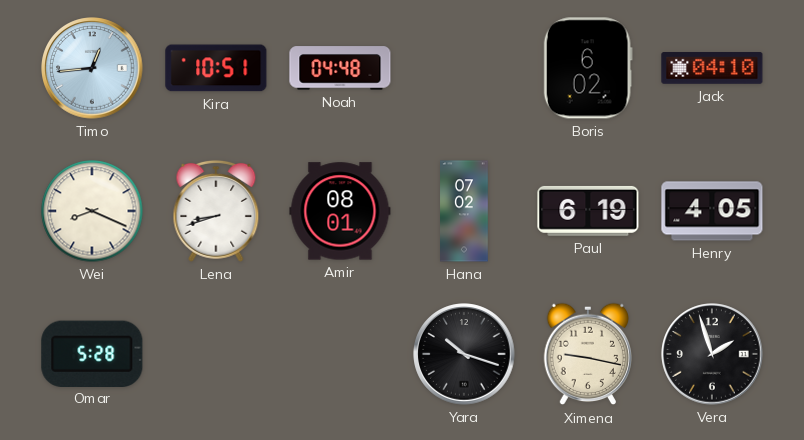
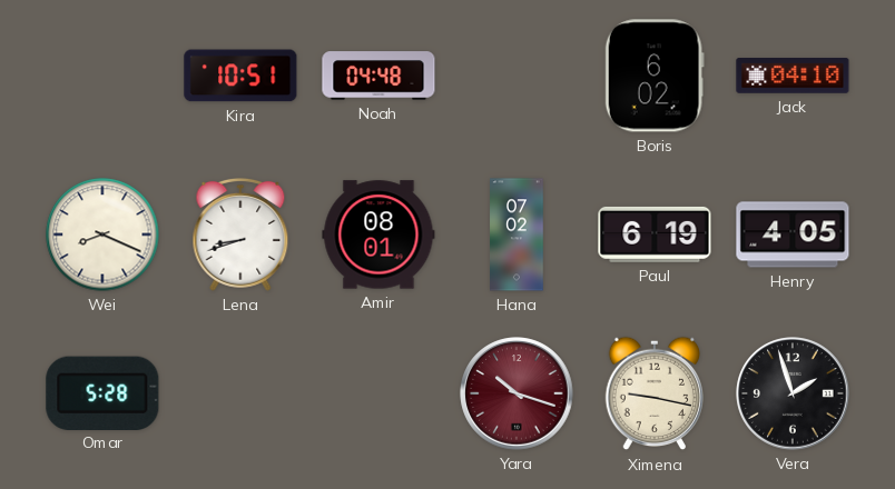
Timo: 12:44 -> none
Yara dial: black -> burgundy
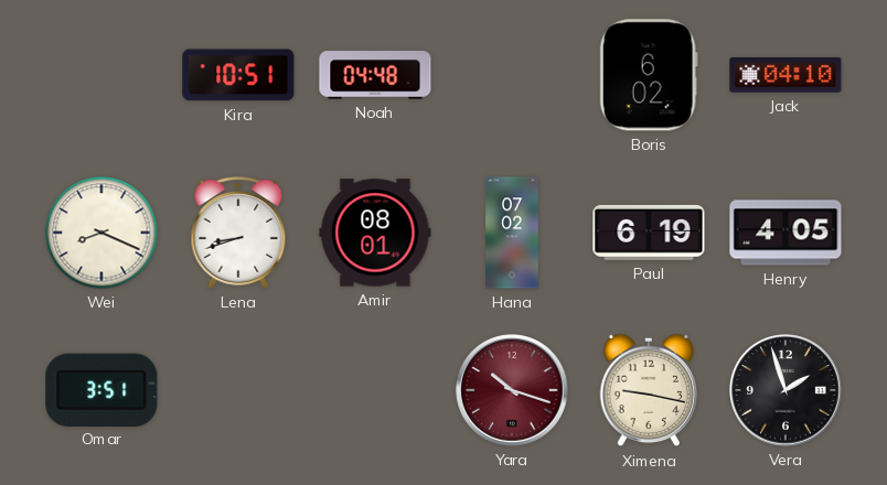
Omar: 5:28 -> 3:51
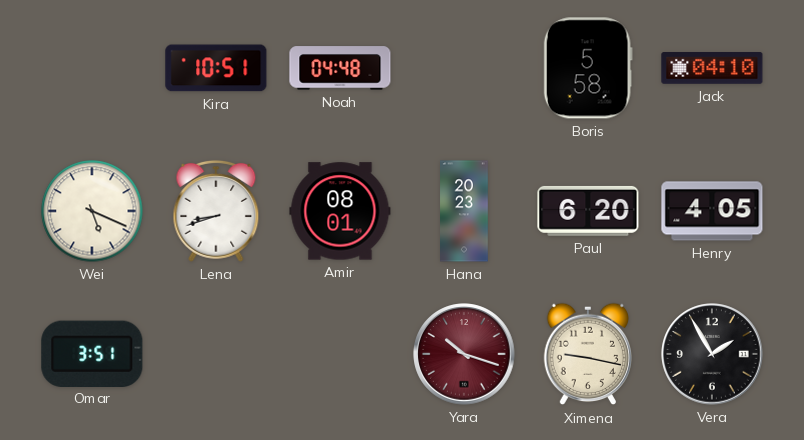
Boris: 6:02 -> 5:58
Wei: 8:19 -> 5:19
Hana: 07:02 -> 20:23
Paul: 6:19 -> 6:20
Vera: 1:57 -> 1:55
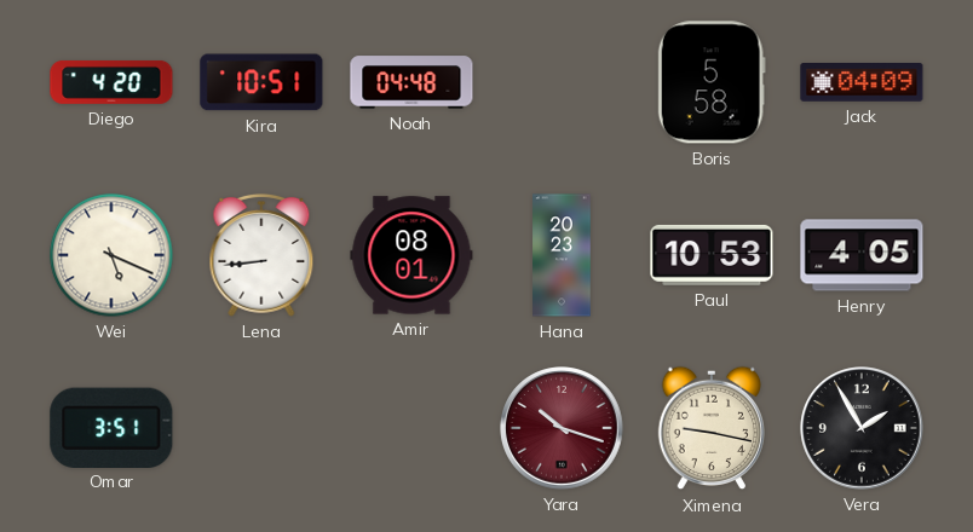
Diego: none -> 4:20
Jack: 04:10 -> 04:09
Lena: 8:42 -> 8:44
Paul: 6:20 -> 10:53
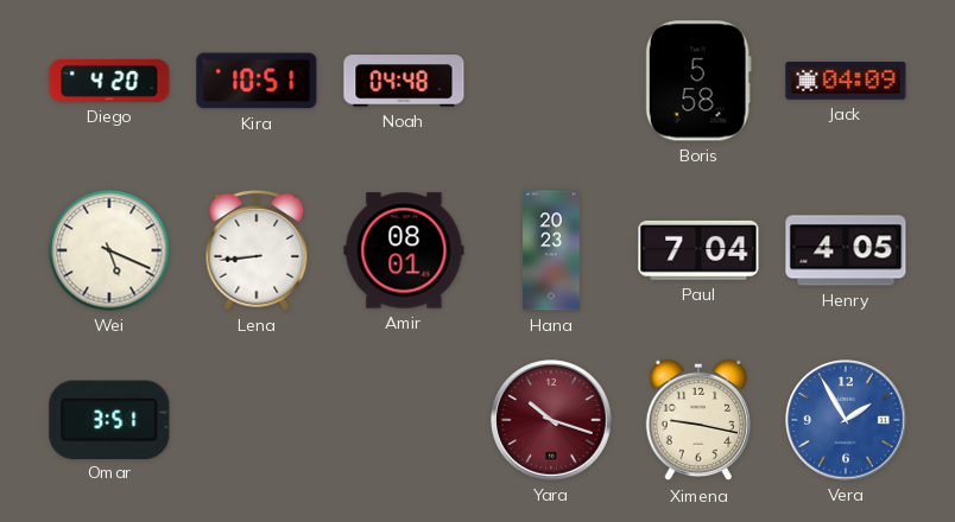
Paul: 10:53 -> 7:04
Vera dial: black -> blue
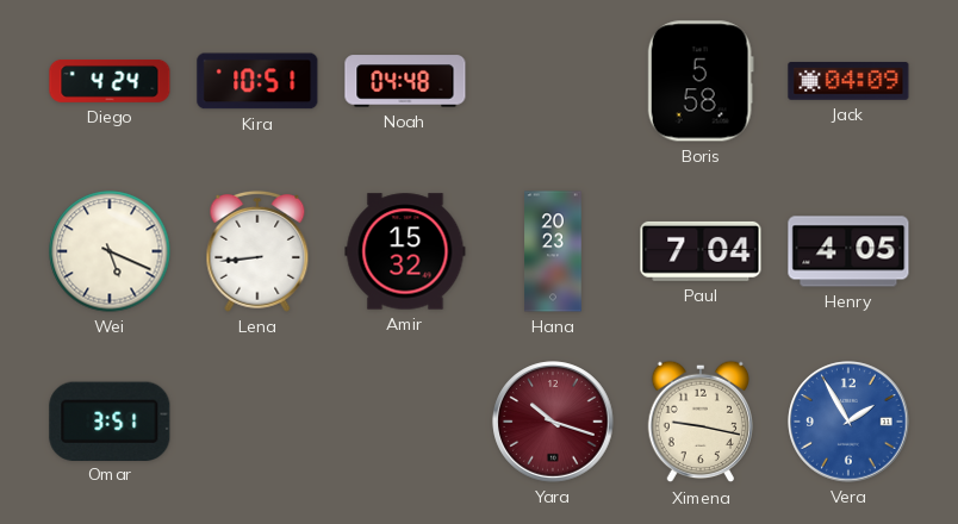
Diego: 4:20 -> 4:24
Amir: 08:01 -> 15:32
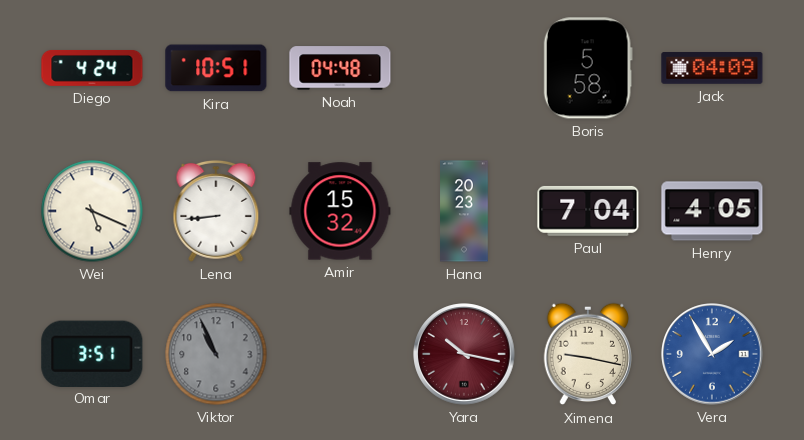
Viktor: none -> 10:56
Yara: 10:18 -> 10:17
